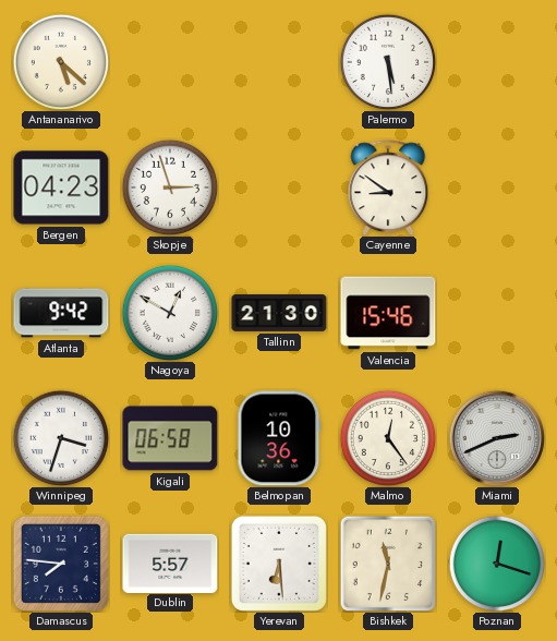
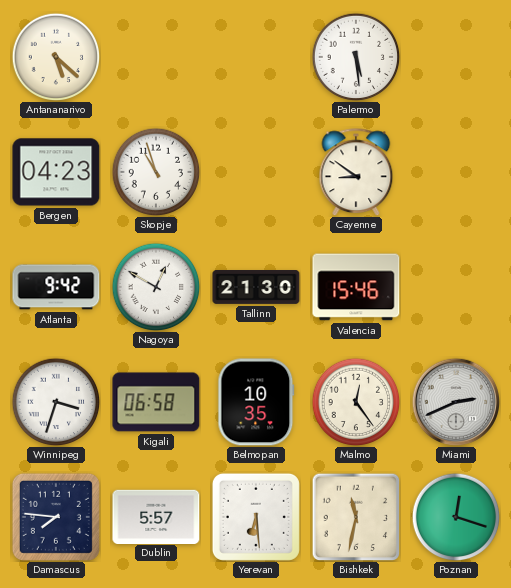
Skopje: 2:57 -> 10:57
Belmopan: 10:36 -> 10:35
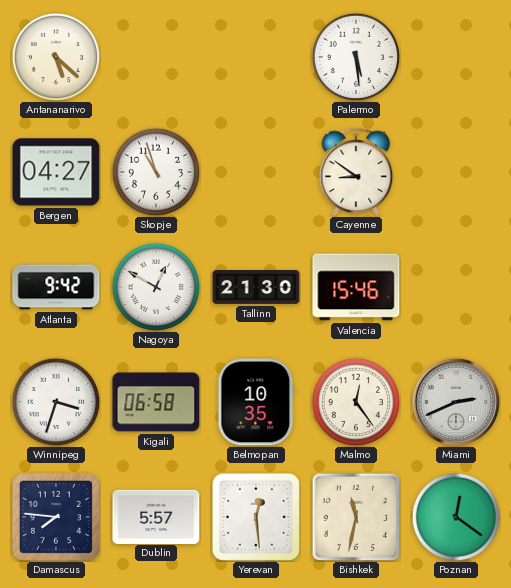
Bergen: 04:23 -> 04:27
Yerevan: 6:29 -> 12:29
Poznan: 12:18 -> 12:21
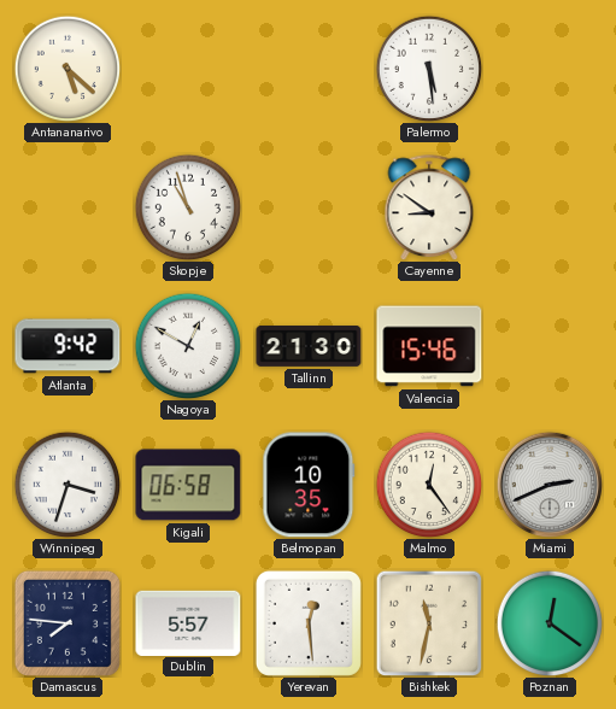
Bergen: 04:27 -> none
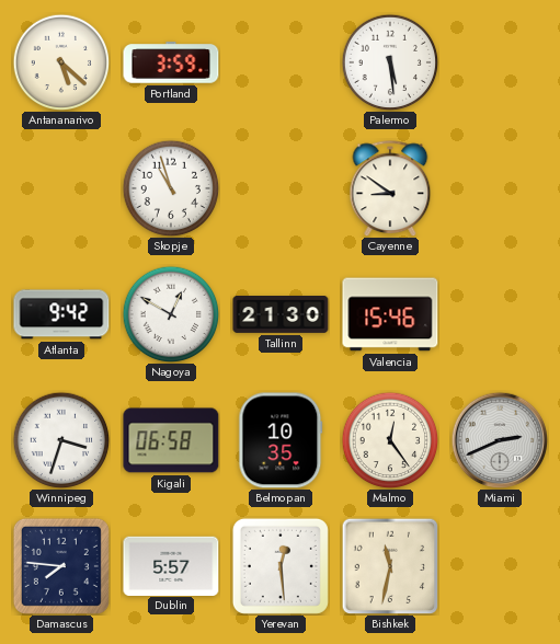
Portland: none -> 3:59
Poznan: 12:21 -> none
